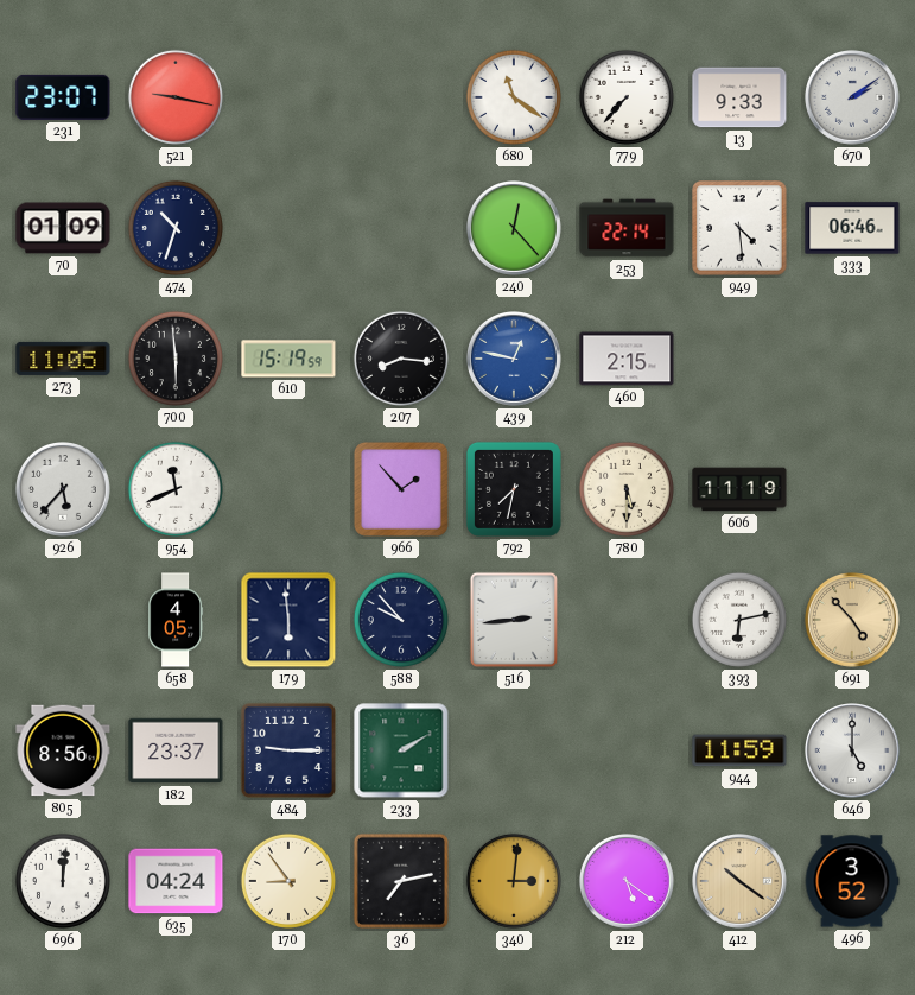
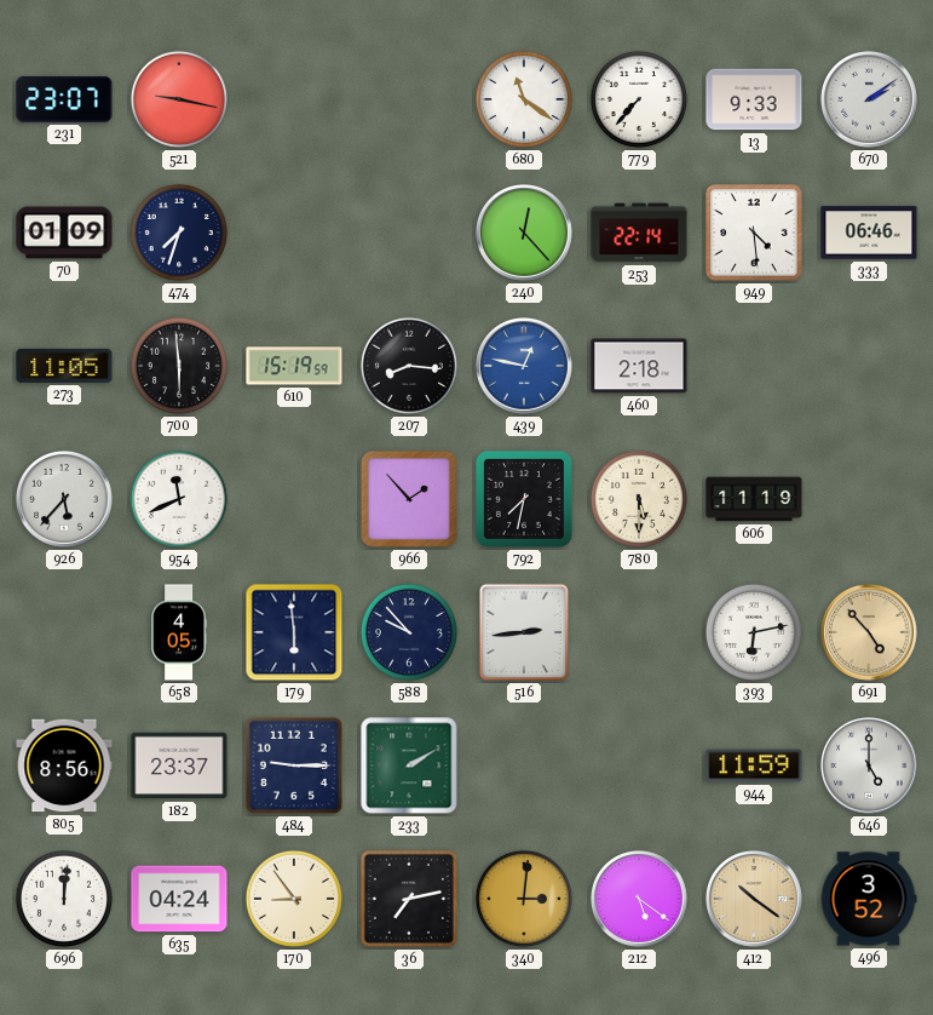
474: 10:33 -> 7:33
460: 2:15 -> 2:18
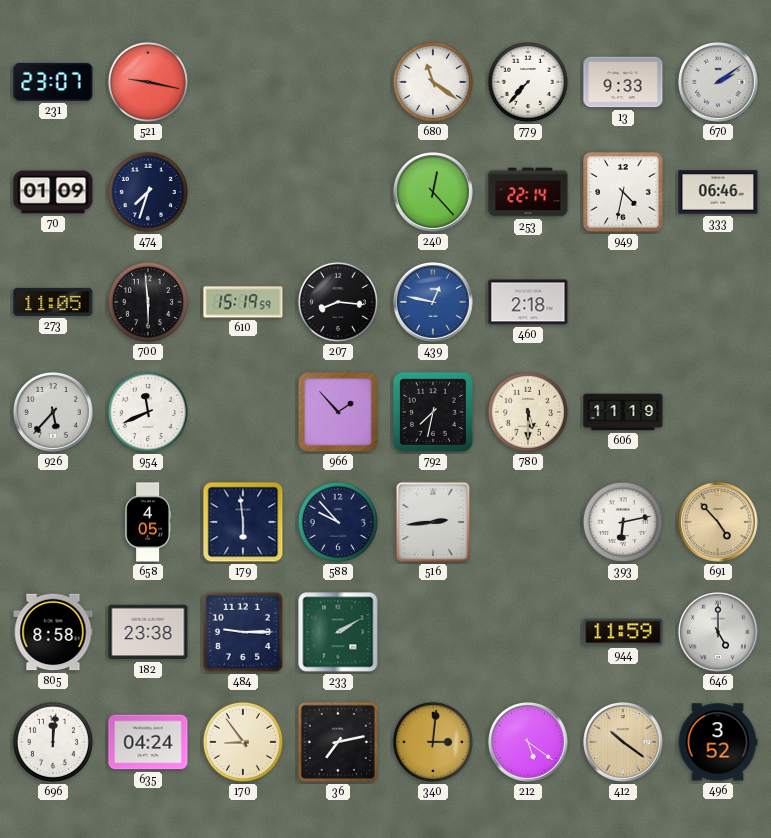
949: 4:29 -> 4:32
805: 8:56 -> 8:58
182: 23:37 -> 23:38
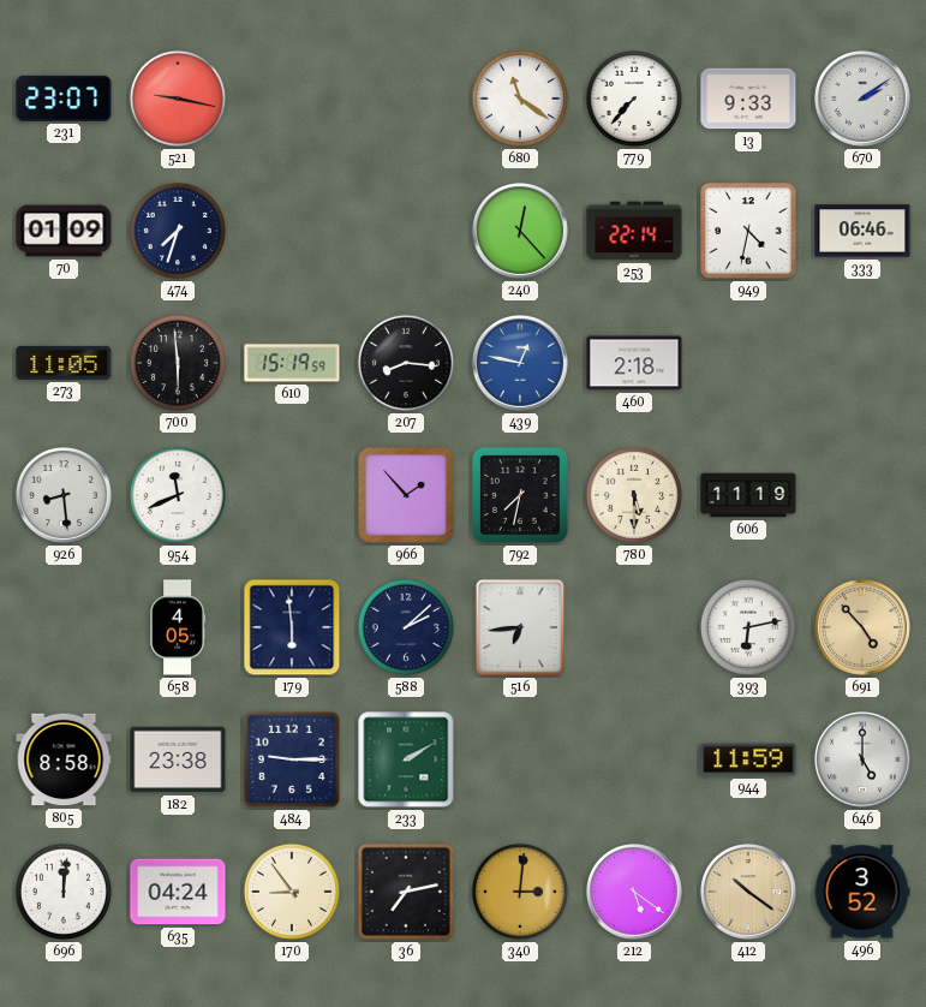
926: 5:37 -> 8:29
588: 9:53 -> 2:08
516: 2:44 -> 6:44
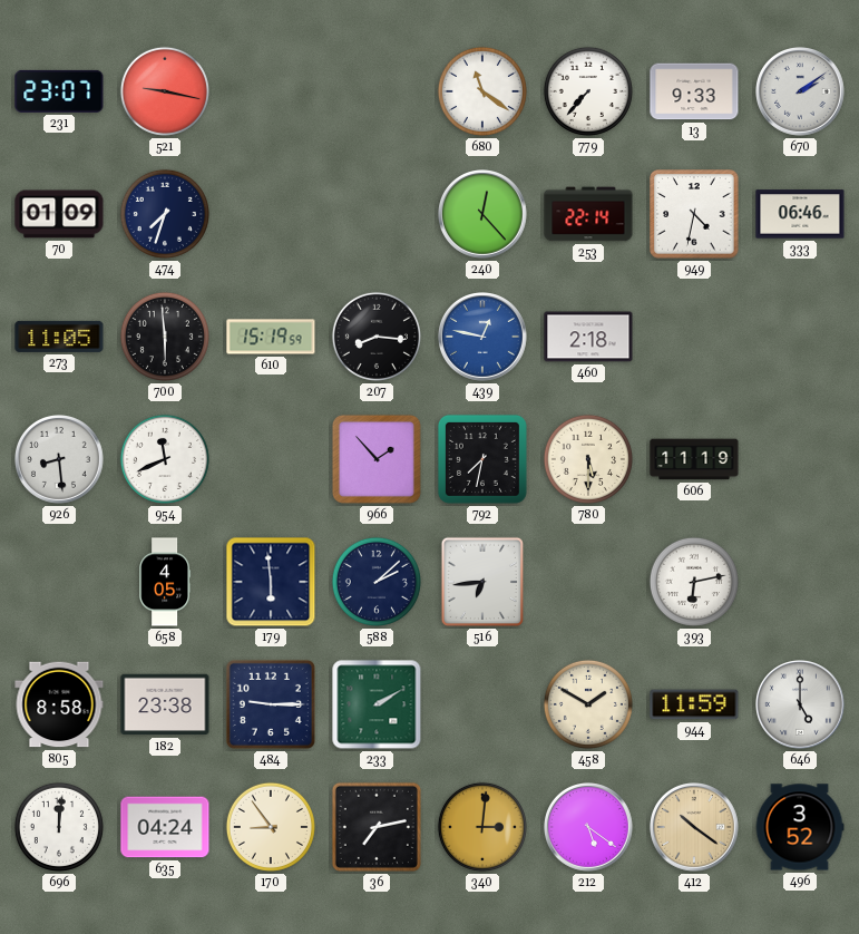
691: 4:53 -> none
458: none -> 1:50
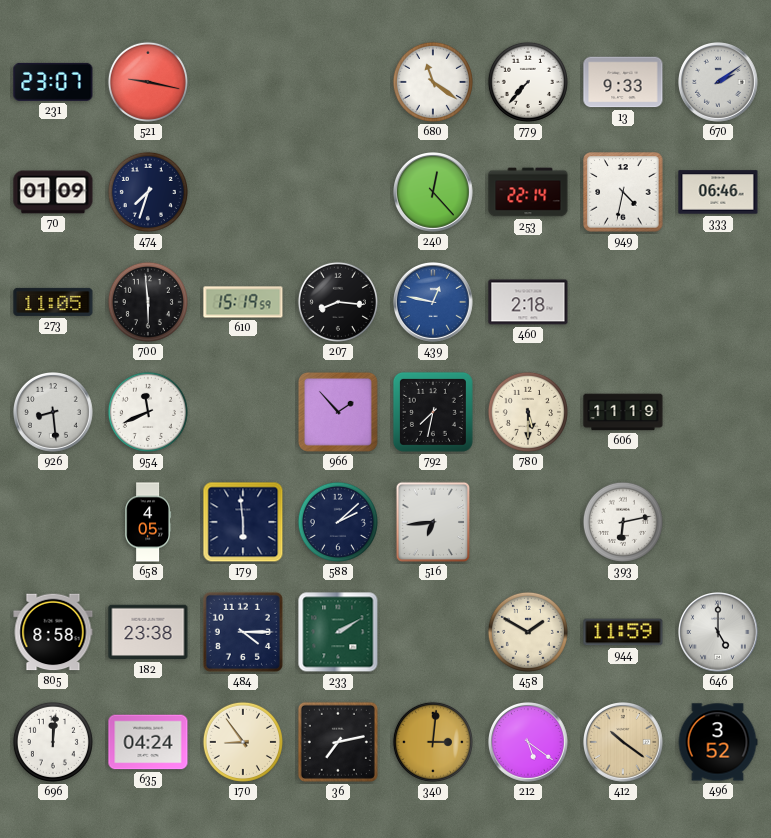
484: 9:15 -> 4:15
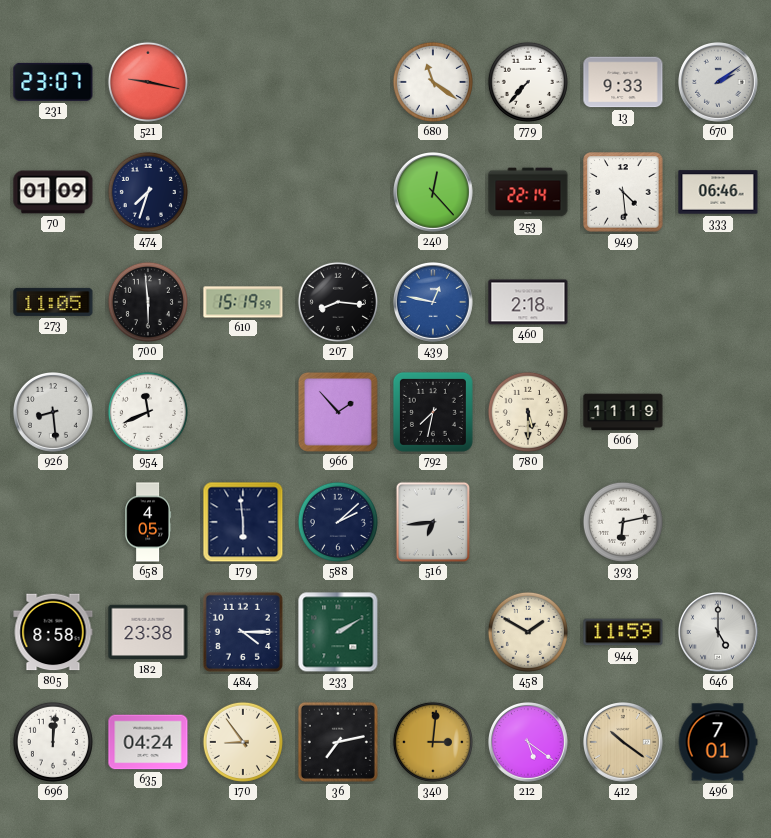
949: 4:32 -> 4:29
496: 3:52 -> 7:01
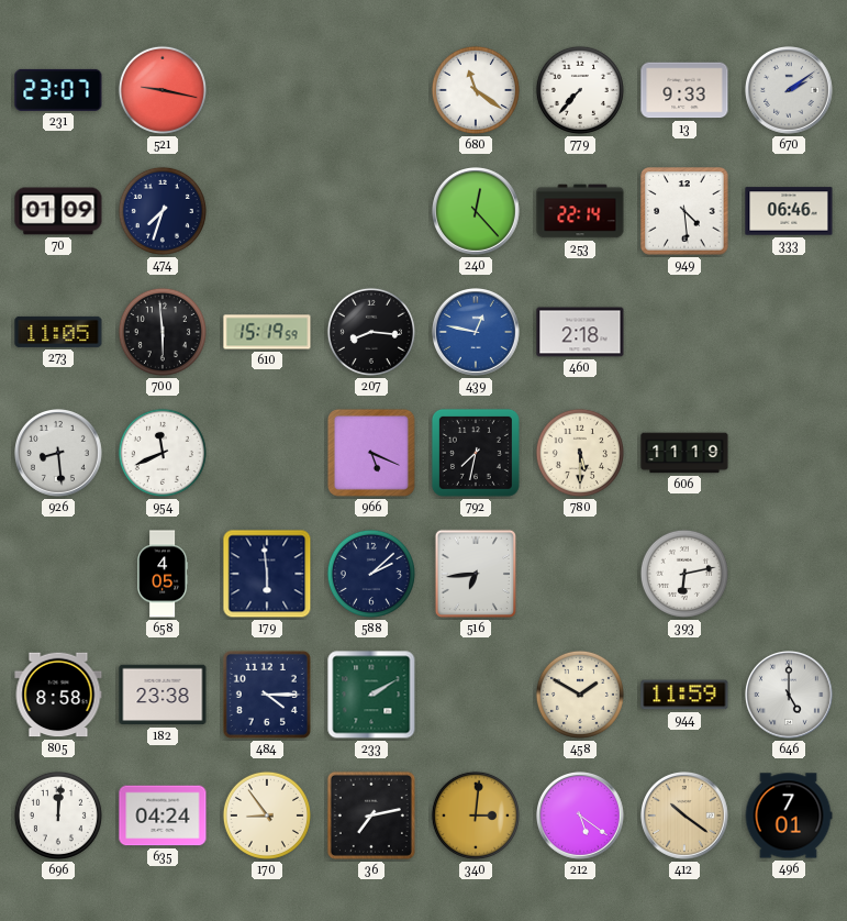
966: 1:53 -> 5:19
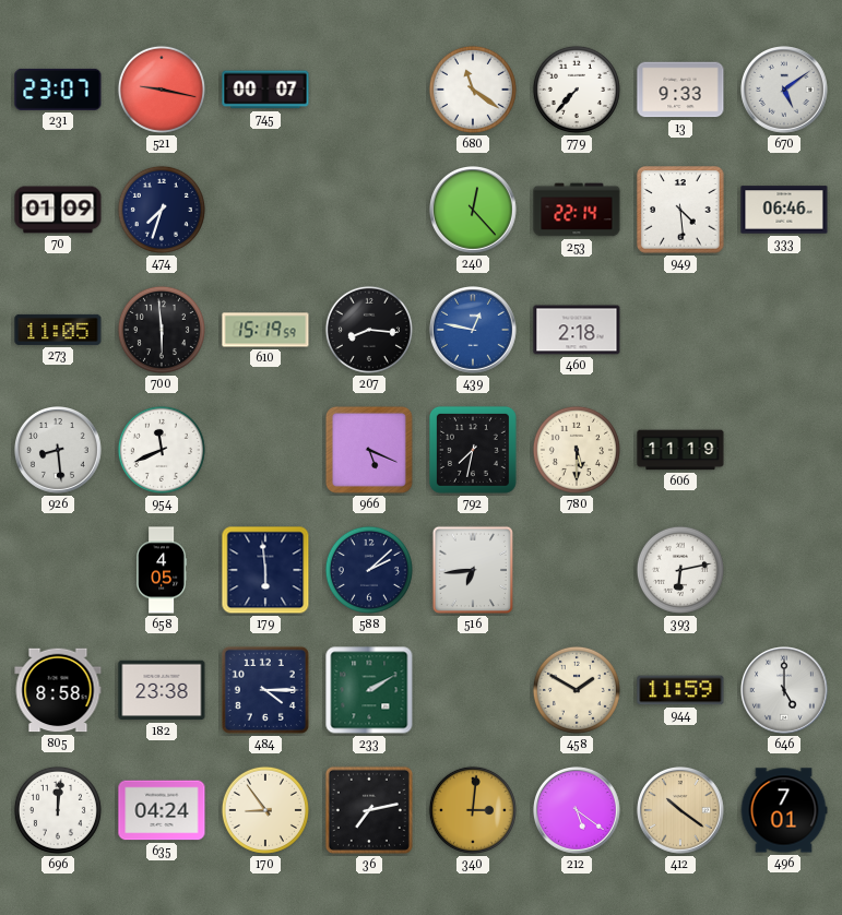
745: none -> 00:07
670: 2:09 -> 5:09
